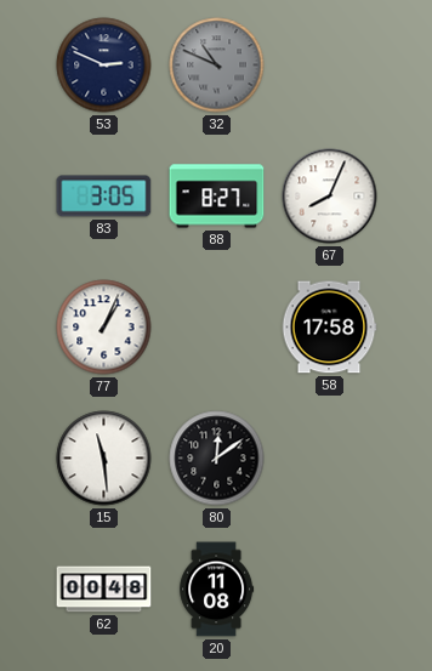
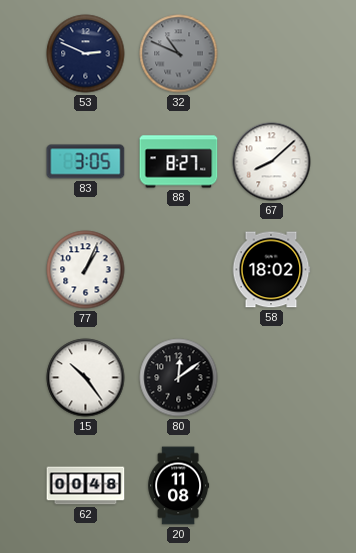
67: 8:04 -> 8:08
58: 17:58 -> 18:02
15: 11:29 -> 10:24
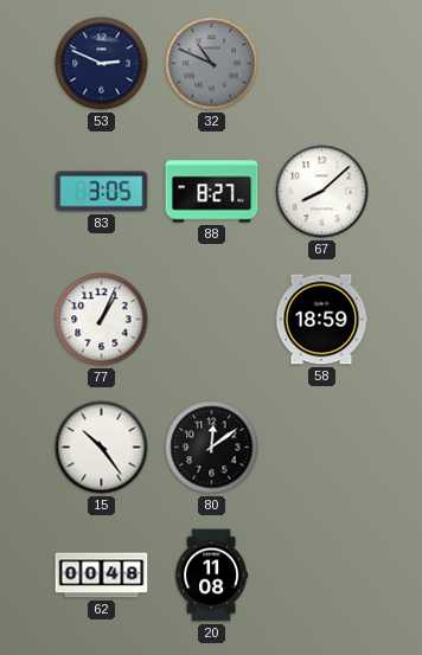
58: 18:02 -> 18:59
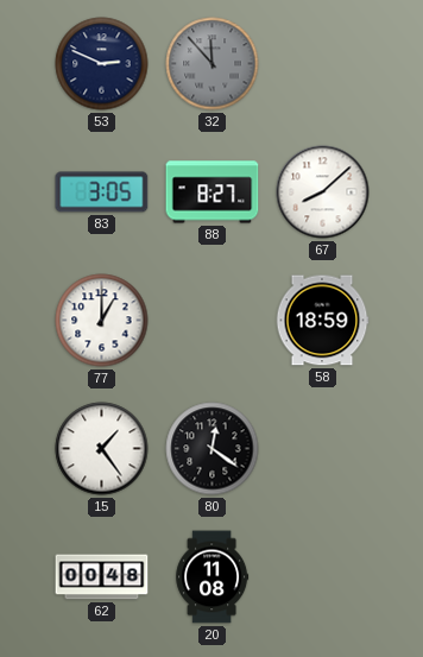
32: 10:49 -> 11:53
77: 1:04 -> 1:00
15: 10:24 -> 1:24
80: 12:09 -> 12:21
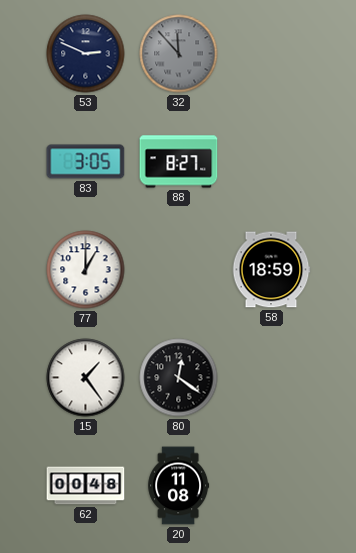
67: 8:08 -> none
